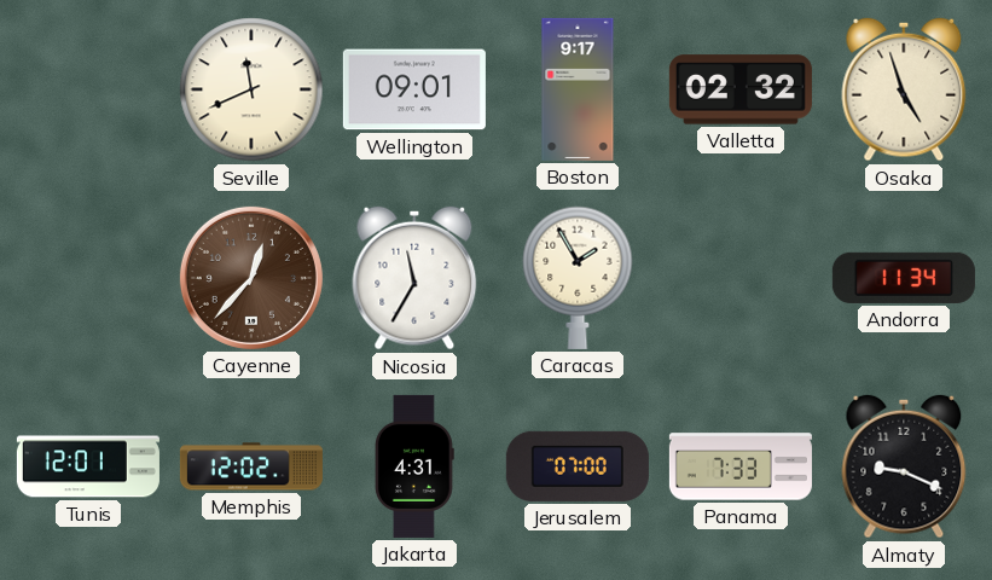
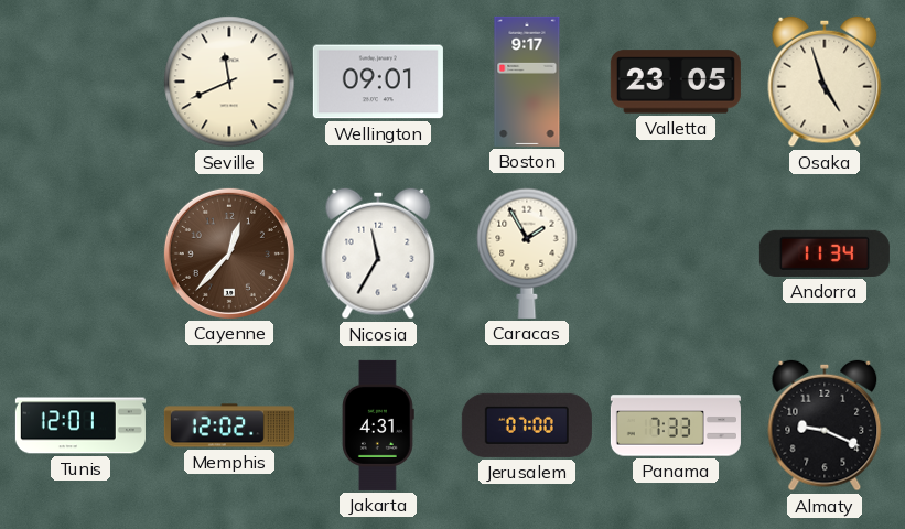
Valletta: 02:32 -> 23:05
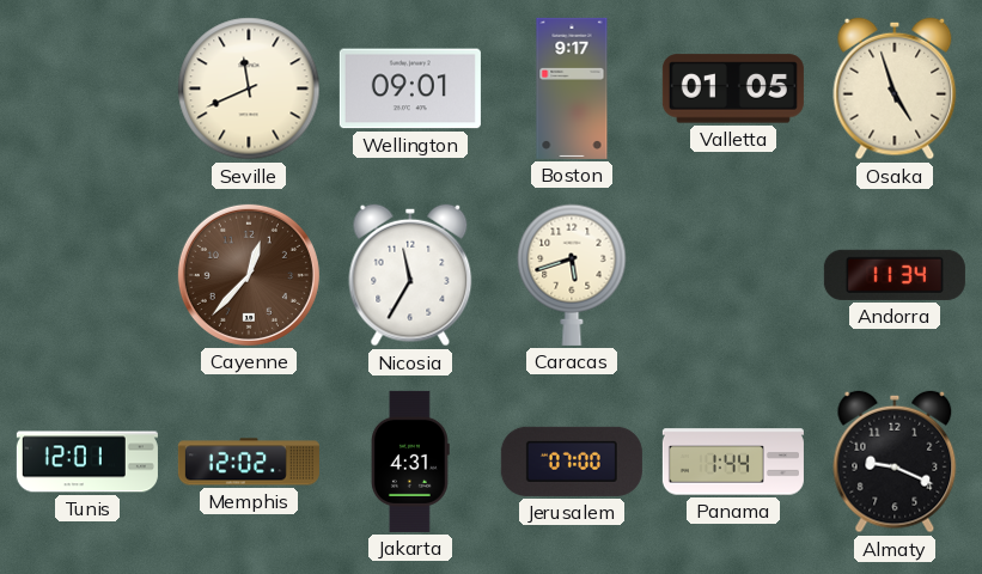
Valletta: 23:05 -> 01:05
Caracas: 1:55 -> 5:42
Panama: 7:33 -> 1:44
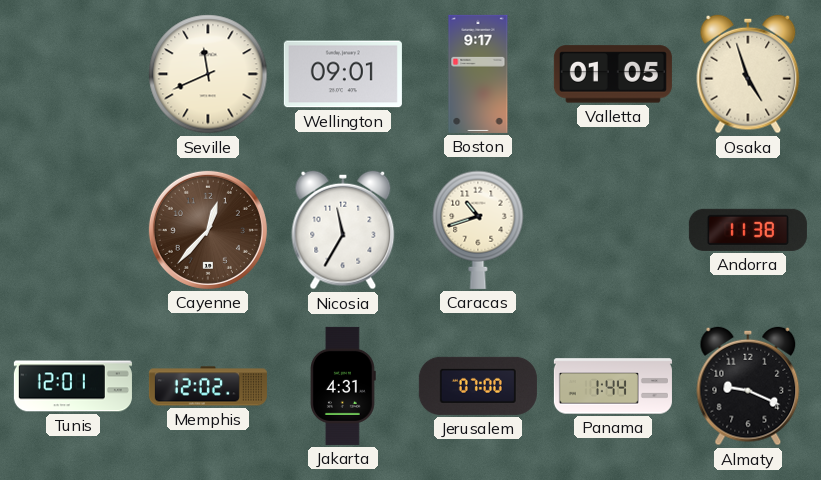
Caracas: 5:42 -> 10:42
Andorra: 11:34 -> 11:38
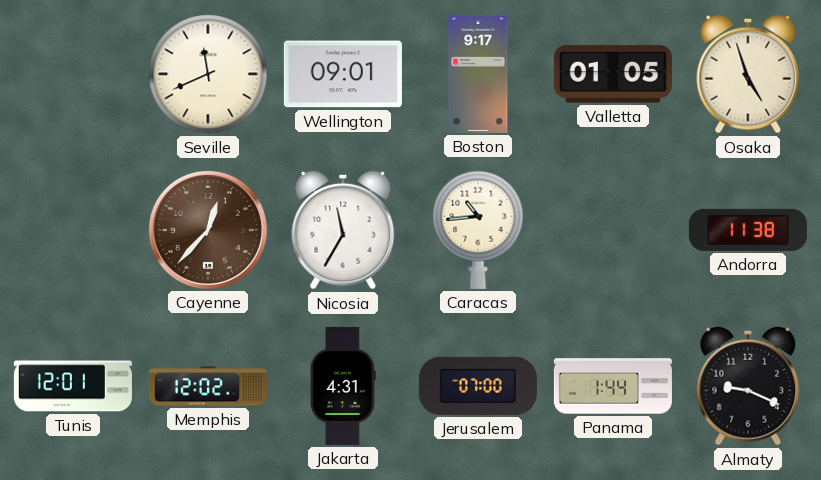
Caracas: 10:42 -> 10:44
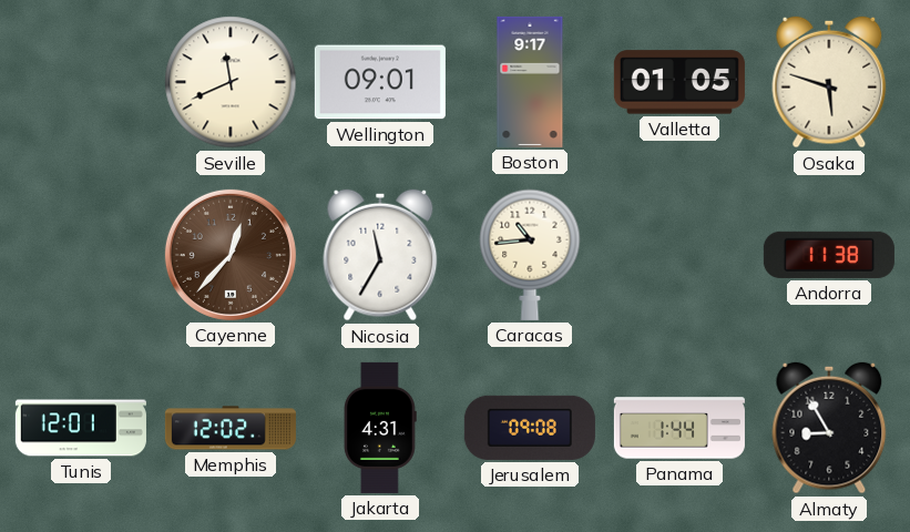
Osaka: 4:57 -> 5:48
Jerusalem: 07:00 -> 09:08
Almaty: 9:19 -> 8:55
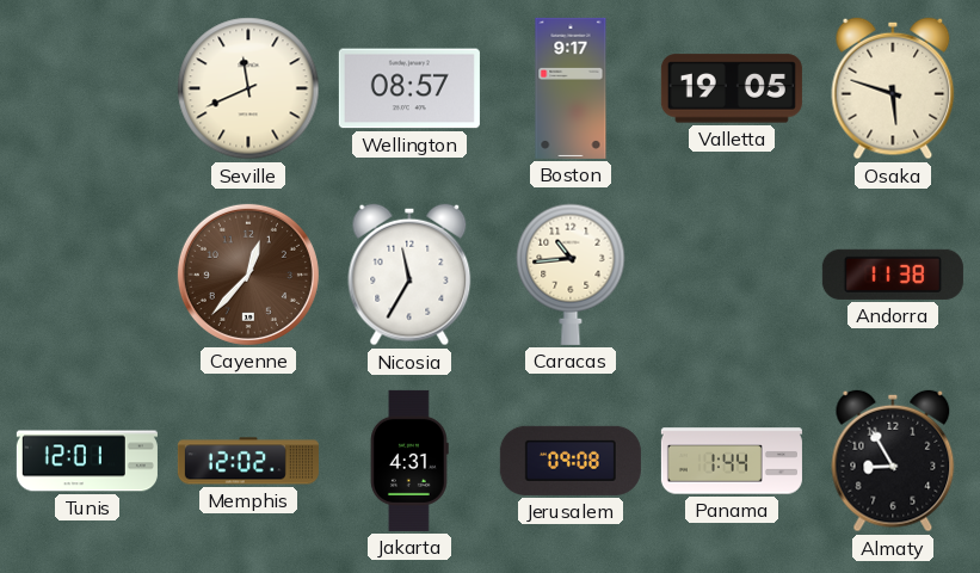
Wellington: 09:01 -> 08:57
Valletta: 01:05 -> 19:05
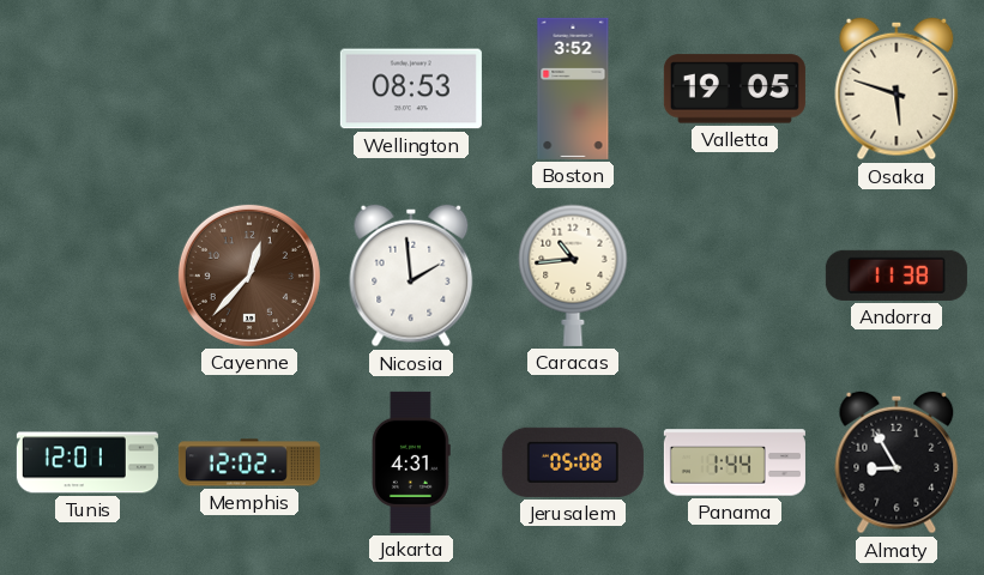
Seville: 11:41 -> none
Wellington: 08:57 -> 08:53
Boston: 9:17 -> 3:52
Nicosia: 11:35 -> 1:59
Jerusalem: 09:08 -> 05:08
